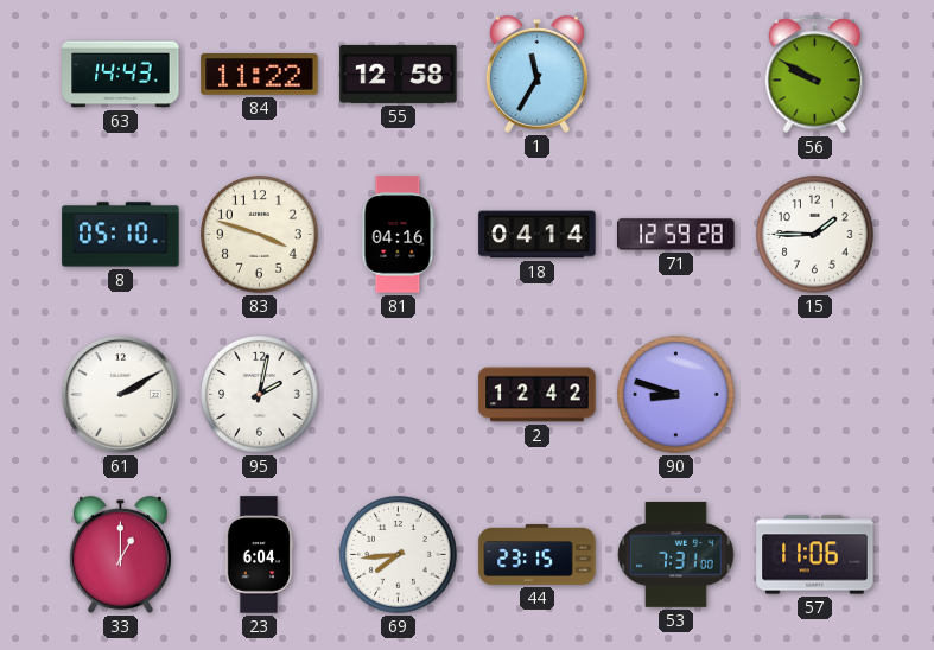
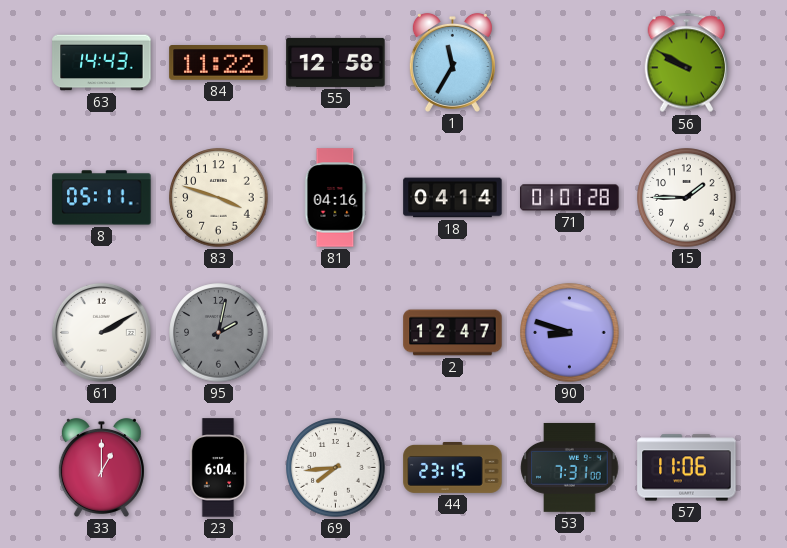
8: 05:10 -> 05:11
71: 12:59 -> 01:01
95 dial: white -> grey
2: 12:42 -> 12:47
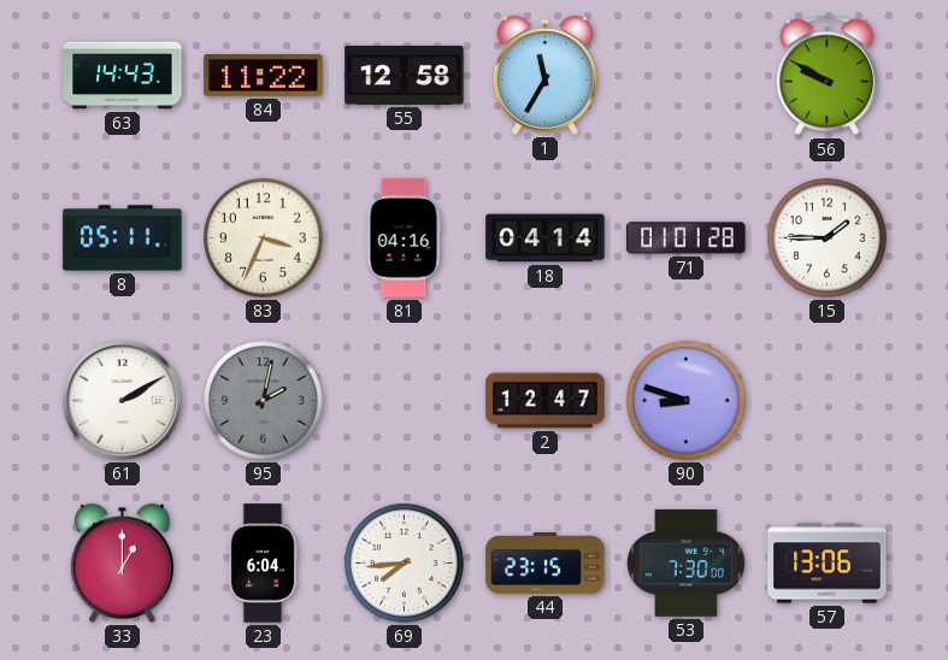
83: 3:48 -> 3:34
53: 7:31 -> 7:30
57: 11:06 -> 13:06
